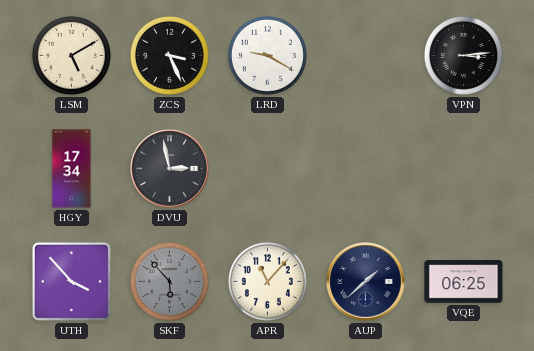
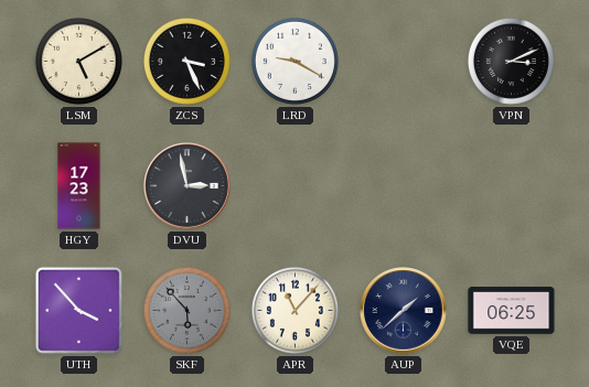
VPN: 3:14 -> 3:11
HGY: 17:34 -> 17:23
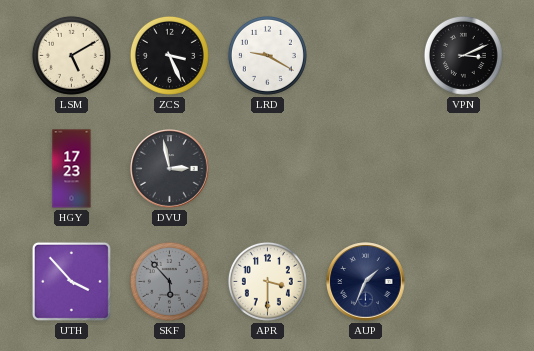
APR: 11:07 -> 3:30
AUP: 1:38 -> 1:34
VQE: 06:25 -> none
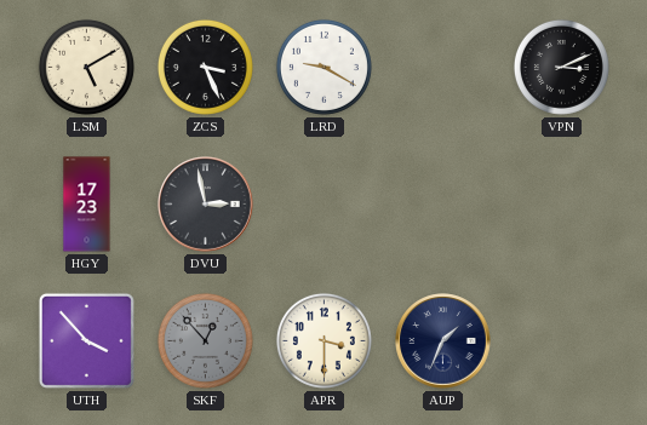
SKF: 5:53 -> 12:53
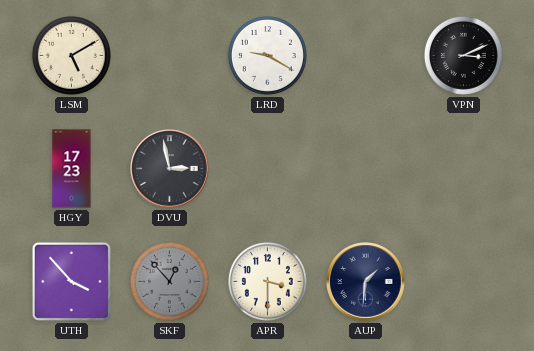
ZCS: 3:26 -> none
AUP: 1:34 -> 1:31
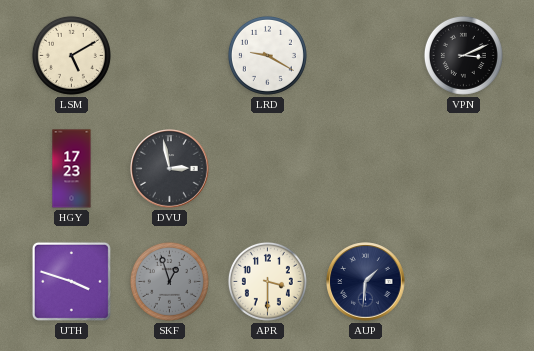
UTH: 3:53 -> 3:48
SKF: 12:53 -> 12:57
